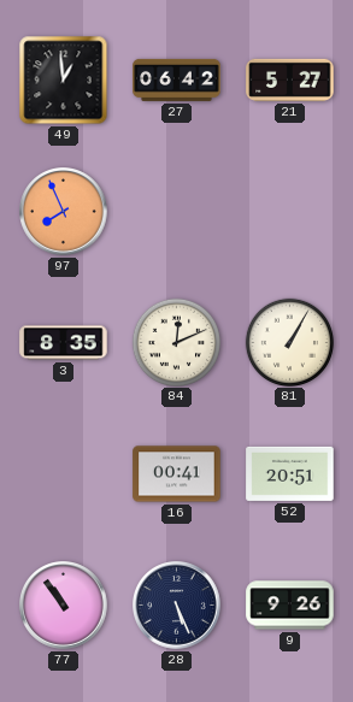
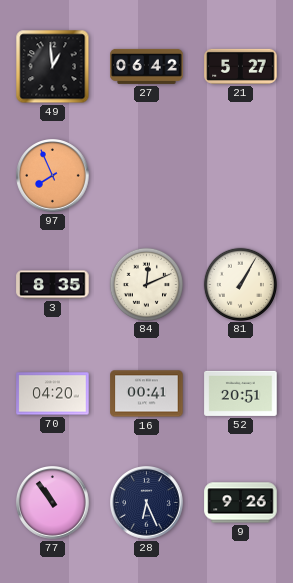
70: none -> 04:20
28: 5:26 -> 6:26
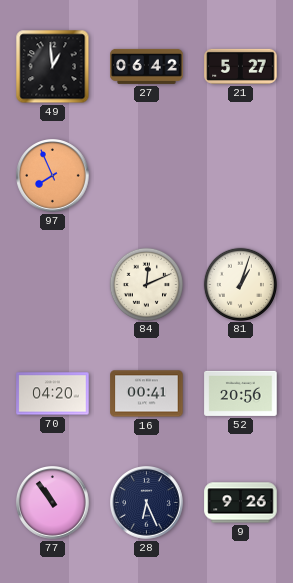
3: 8:35 -> none
81: 1:05 -> 1:03
52: 20:51 -> 20:56
